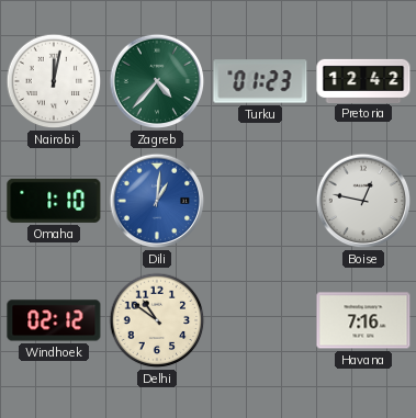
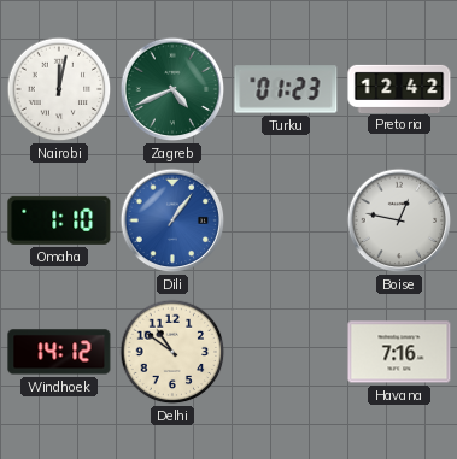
Zagreb: 4:37 -> 4:41
Dili: 1:01 -> 1:06
Windhoek: 02:12 -> 14:12
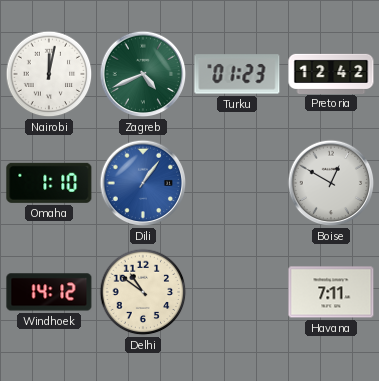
Boise: 12:47 -> 12:50
Havana: 7:16 -> 7:11
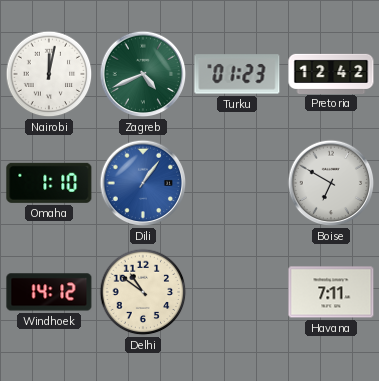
Boise: 12:50 -> 6:50
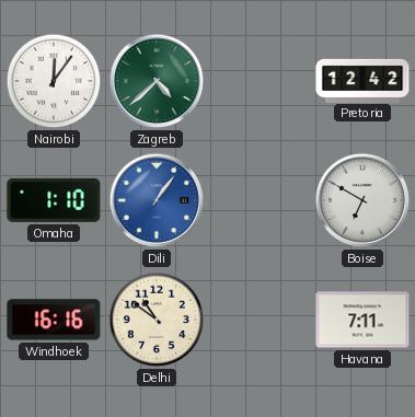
Nairobi: 12:02 -> 12:06
Zagreb: 4:41 -> 4:38
Turku: 01:23 -> none
Windhoek: 14:12 -> 16:16
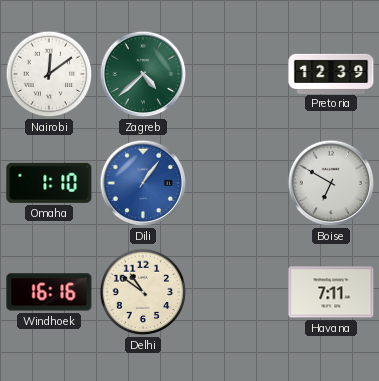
Nairobi: 12:06 -> 12:09
Pretoria: 12:42 -> 12:39
